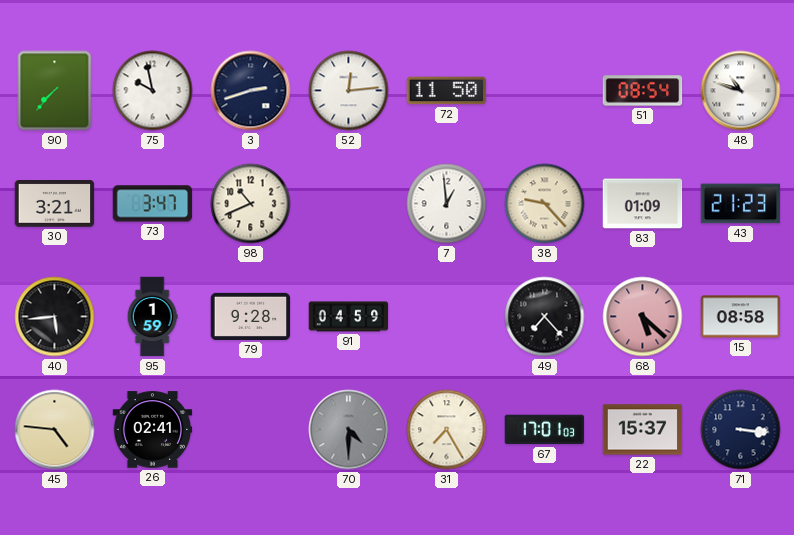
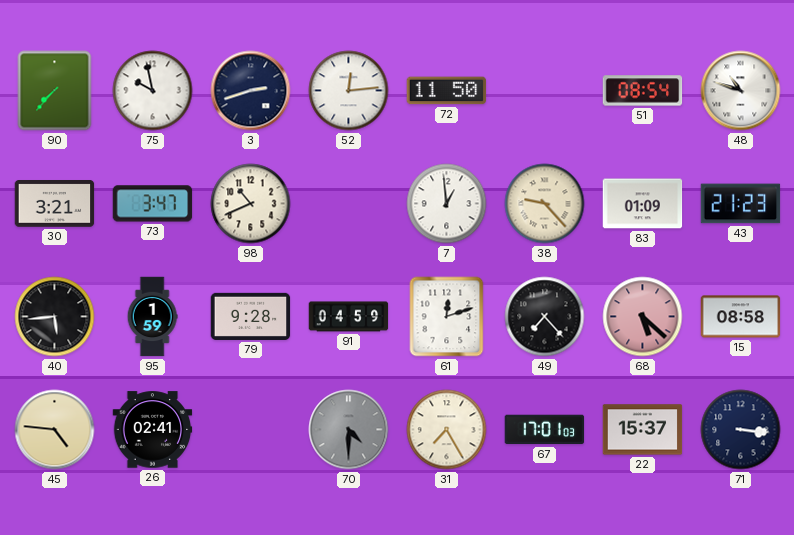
61: none -> 12:12
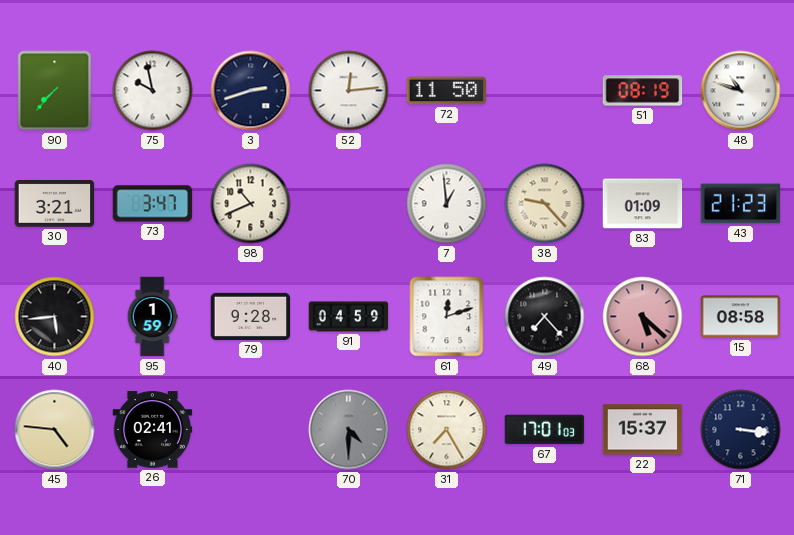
51: 08:54 -> 08:19
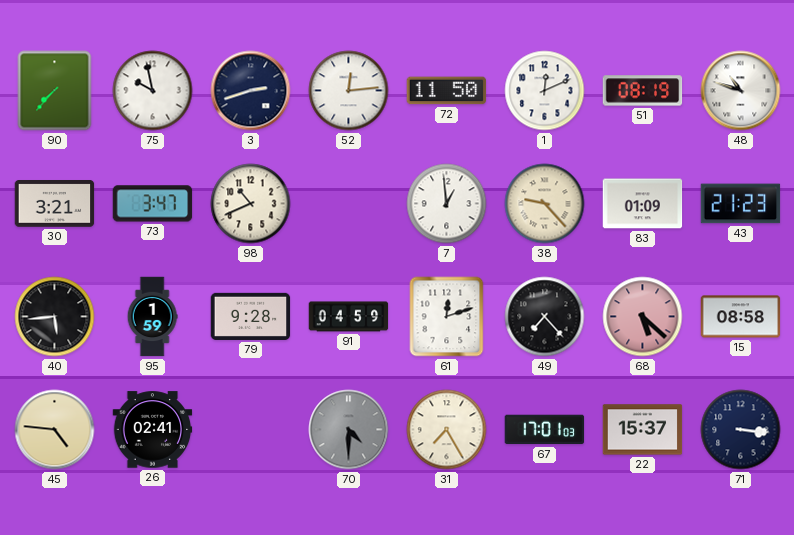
1: none -> 12:11
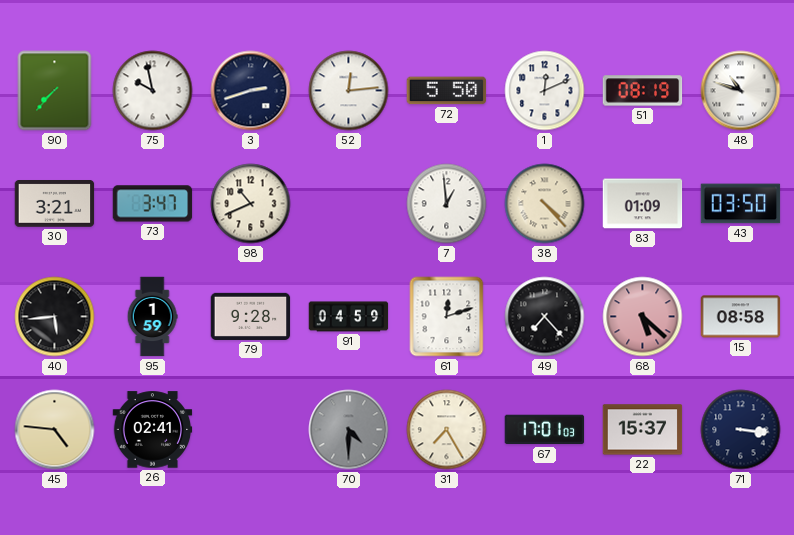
72: 11:50 -> 5:50
38: 9:23 -> 4:23
43: 21:23 -> 03:50
